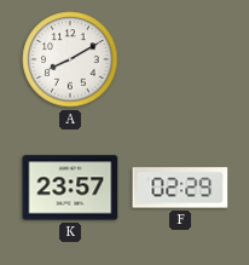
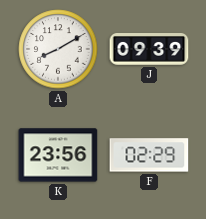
J: none -> 09:39
K: 23:57 -> 23:56
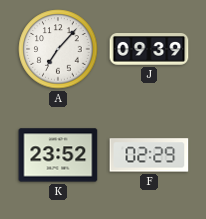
A: 8:10 -> 7:07
K: 23:56 -> 23:52
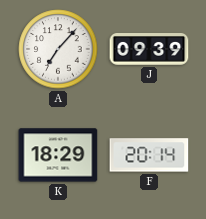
K: 23:52 -> 18:29
F: 02:29 -> 20:14
